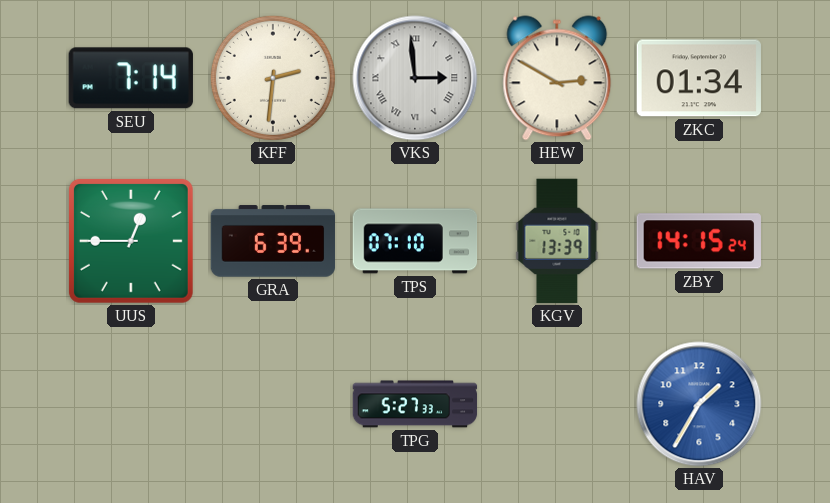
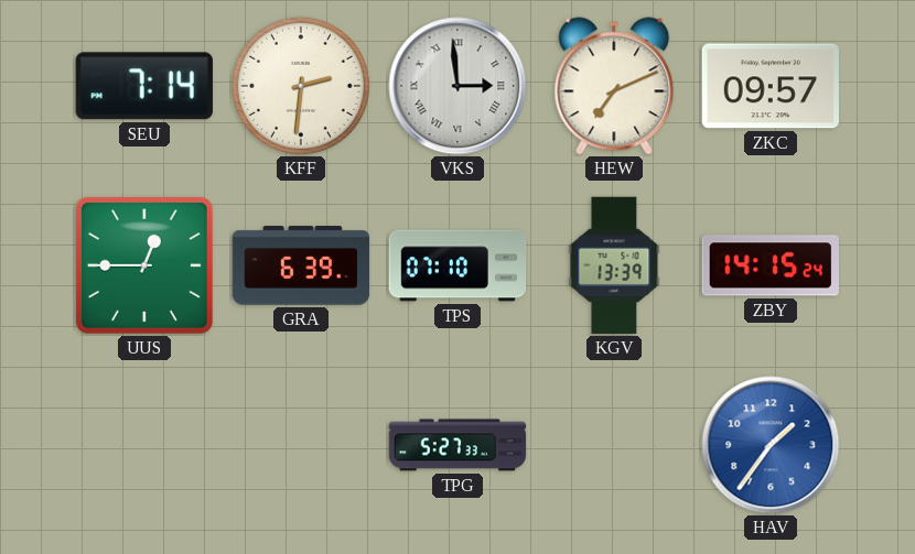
HEW: 2:50 -> 7:11
ZKC: 01:34 -> 09:57
HAV: 1:35 -> 1:36
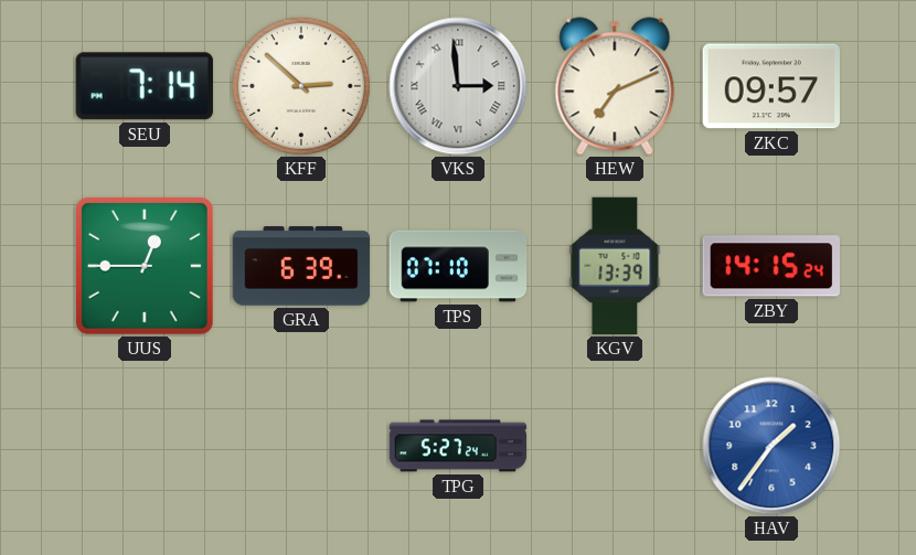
KFF: 2:31 -> 2:52
TPG: 5:27:33 -> 5:27:24
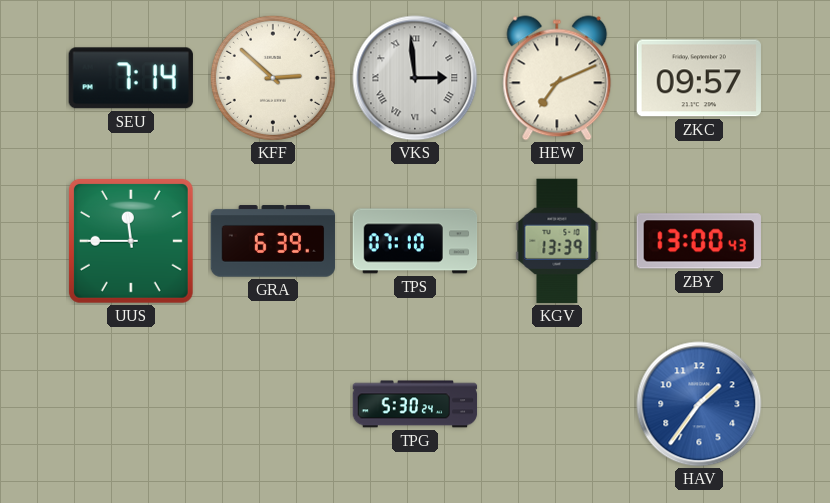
UUS: 12:45 -> 11:45
ZBY: 14:15 -> 13:00
TPG: 5:27 -> 5:30
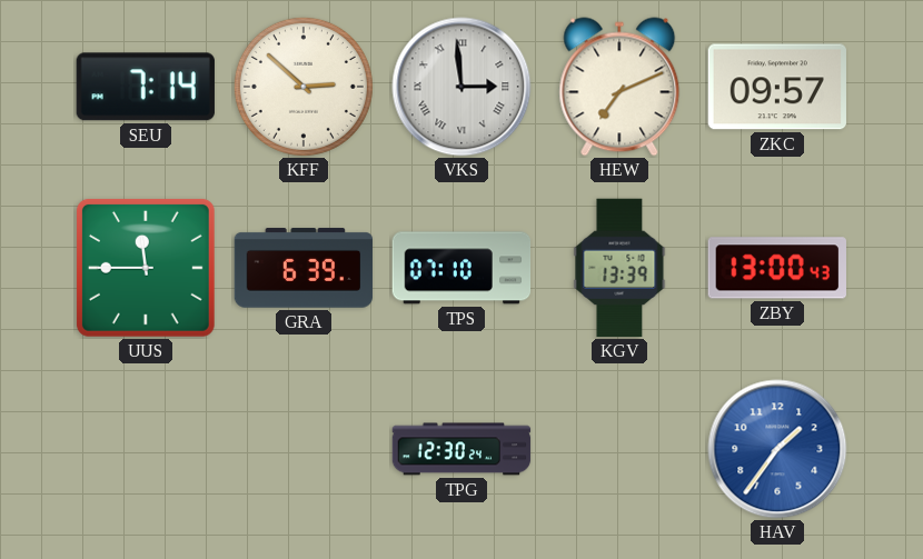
TPG: 5:30 -> 12:30
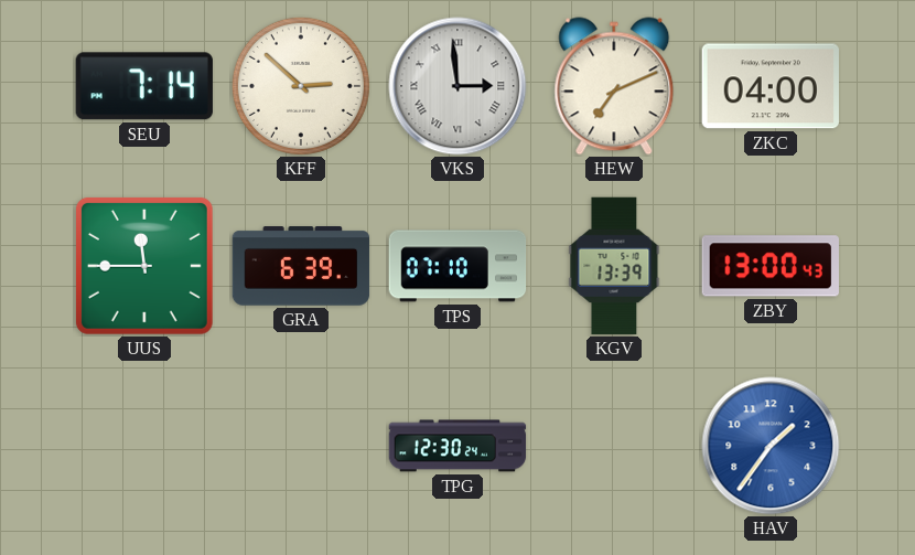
ZKC: 09:57 -> 04:00
